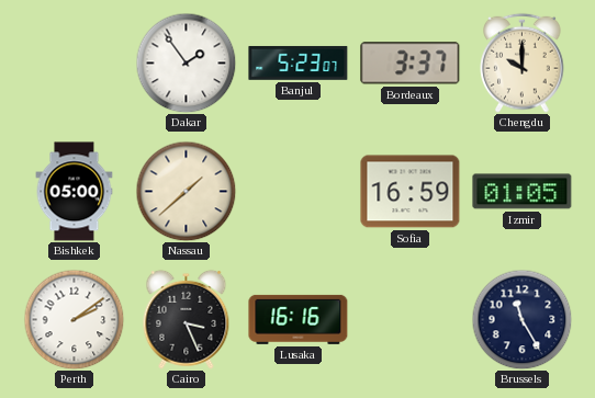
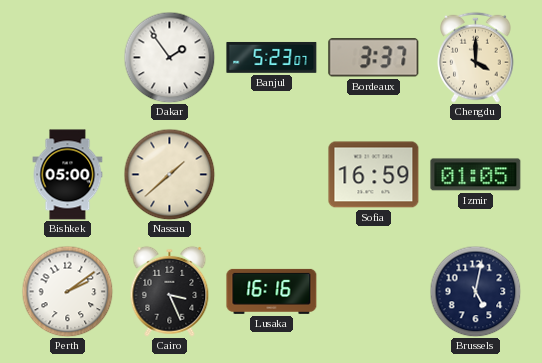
Chengdu: 10:00 -> 4:00
Brussels: 11:25 -> 5:02
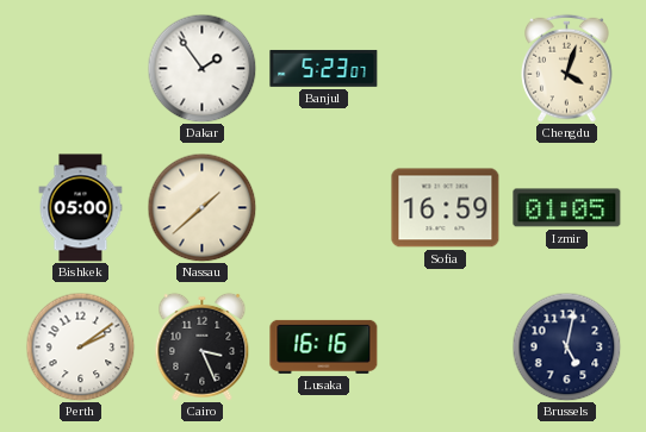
Bordeaux: 3:37 -> none
Chengdu: 4:00 -> 4:03
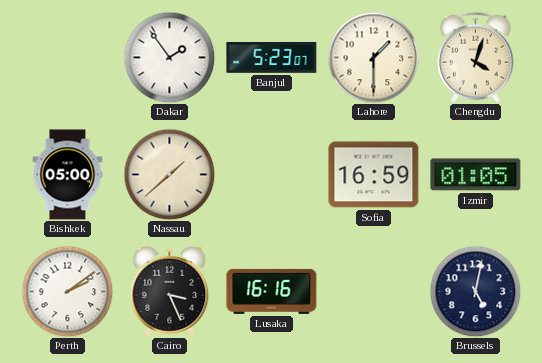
Lahore: none -> 1:30
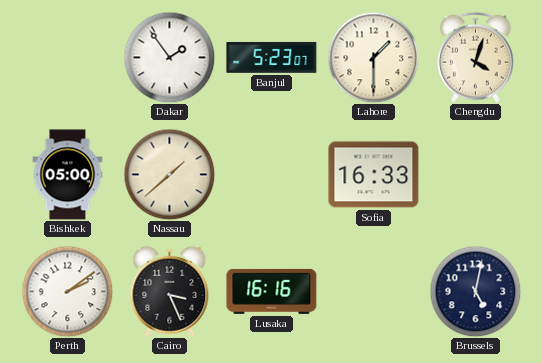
Sofia: 16:59 -> 16:33
Izmir: 01:05 -> none
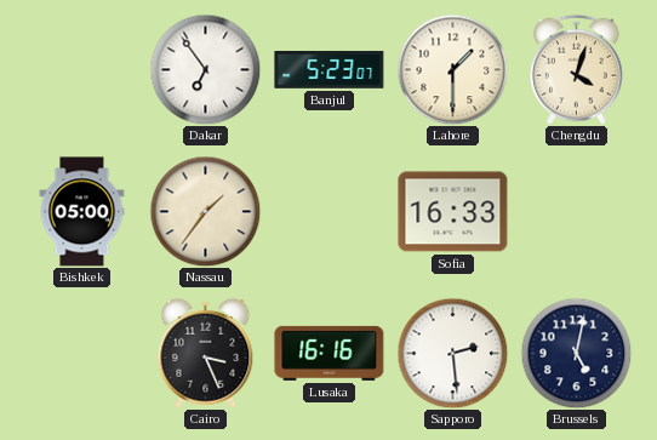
Dakar: 1:54 -> 6:54
Nassau: 1:38 -> 1:36
Perth: 2:09 -> none
Sapporo: none -> 2:29
